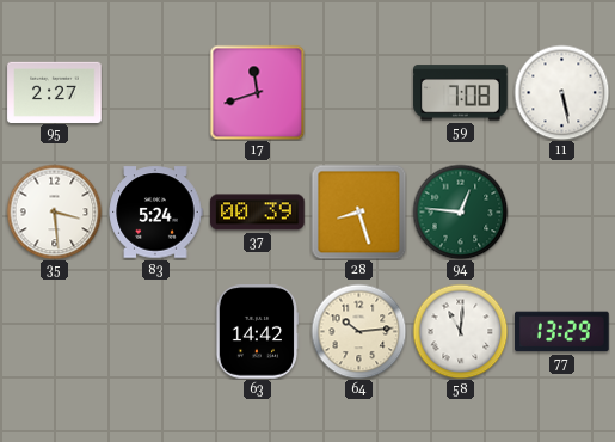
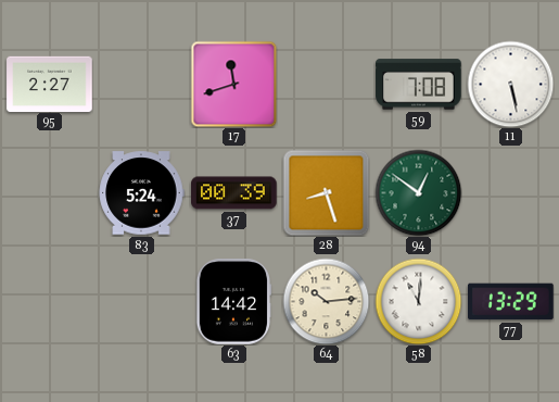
35: 3:29 -> none
94: 12:46 -> 12:51
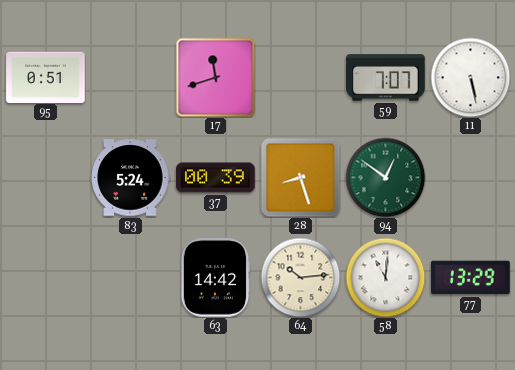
95: 2:27 -> 0:51
59: 7:08 -> 7:07
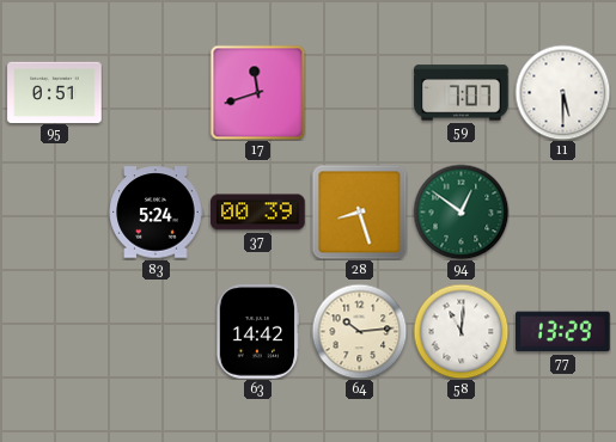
11: 5:28 -> 5:30
